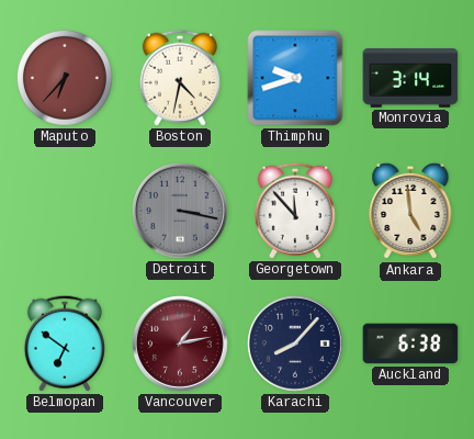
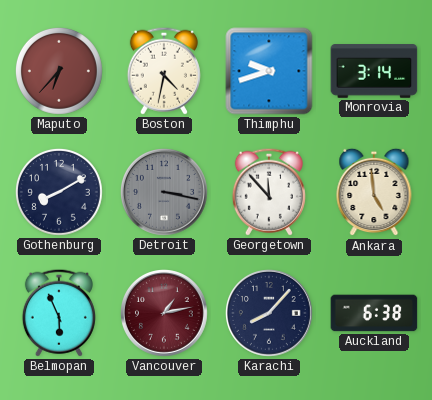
Gothenburg: none -> 8:10
Belmopan: 6:51 -> 5:56
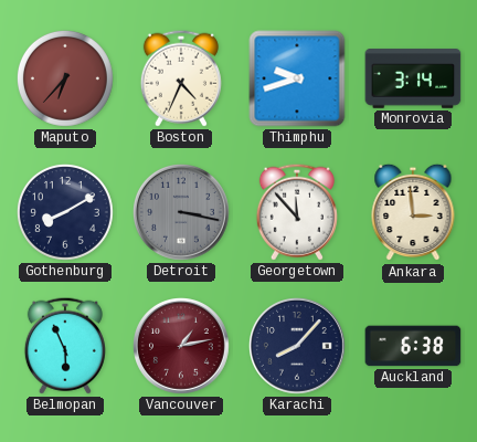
Boston: 4:32 -> 4:34
Ankara: 4:59 -> 2:59
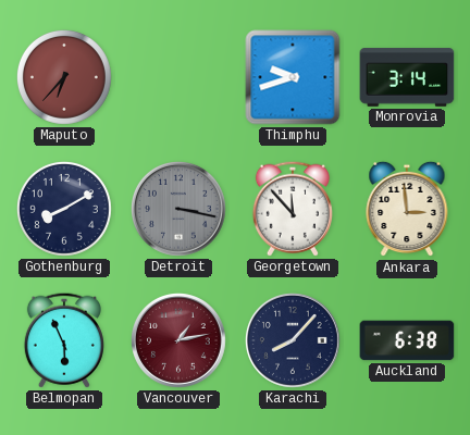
Boston: 4:34 -> none
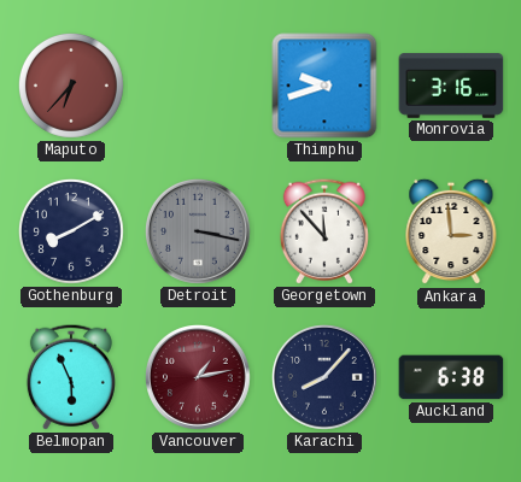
Monrovia: 3:14 -> 3:16
